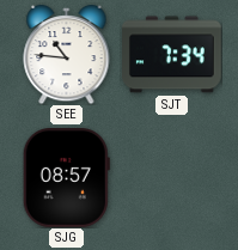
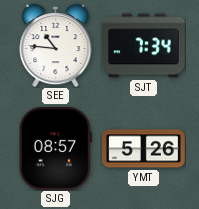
YMT: none -> 5:26
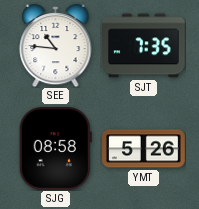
SJT: 7:34 -> 7:35
SJG: 08:57 -> 08:58
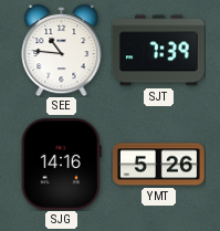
SJT: 7:35 -> 7:39
SJG: 08:58 -> 14:16
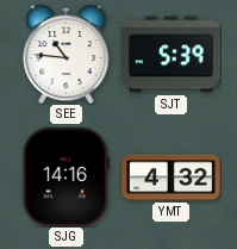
SJT: 7:39 -> 5:39
YMT: 5:26 -> 4:32
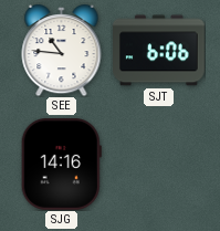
SJT: 5:39 -> 6:06
YMT: 4:32 -> none
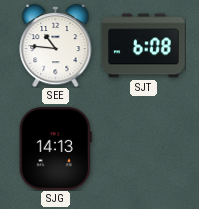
SJT: 6:06 -> 6:08
SJG: 14:16 -> 14:13
